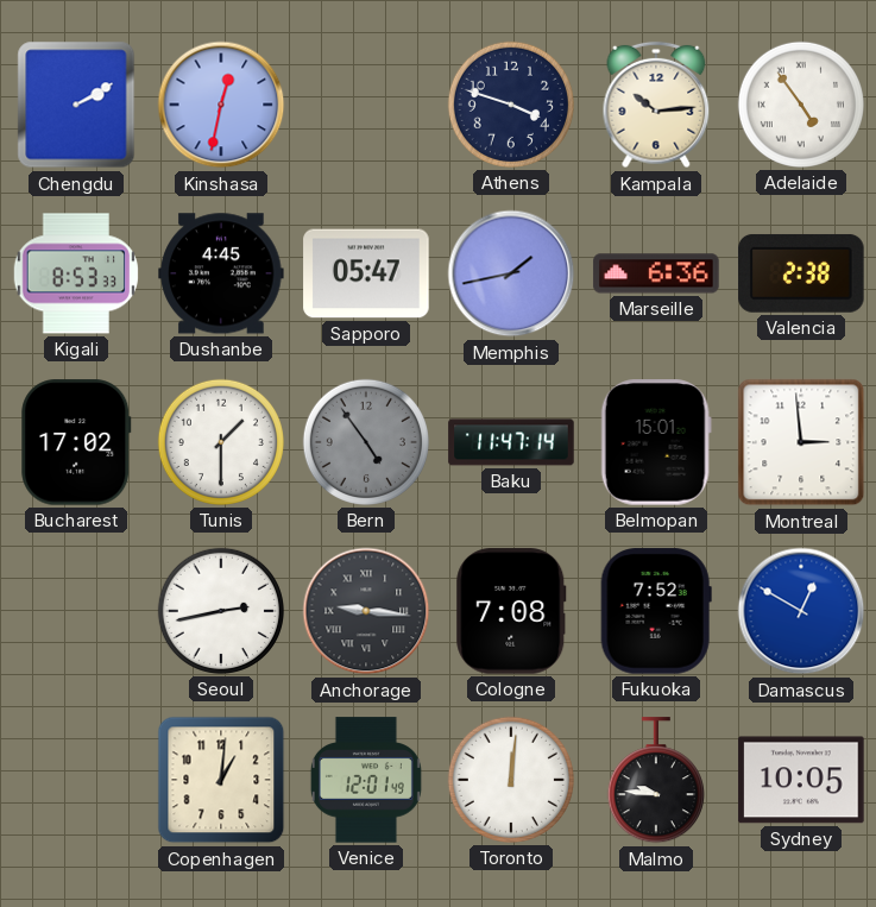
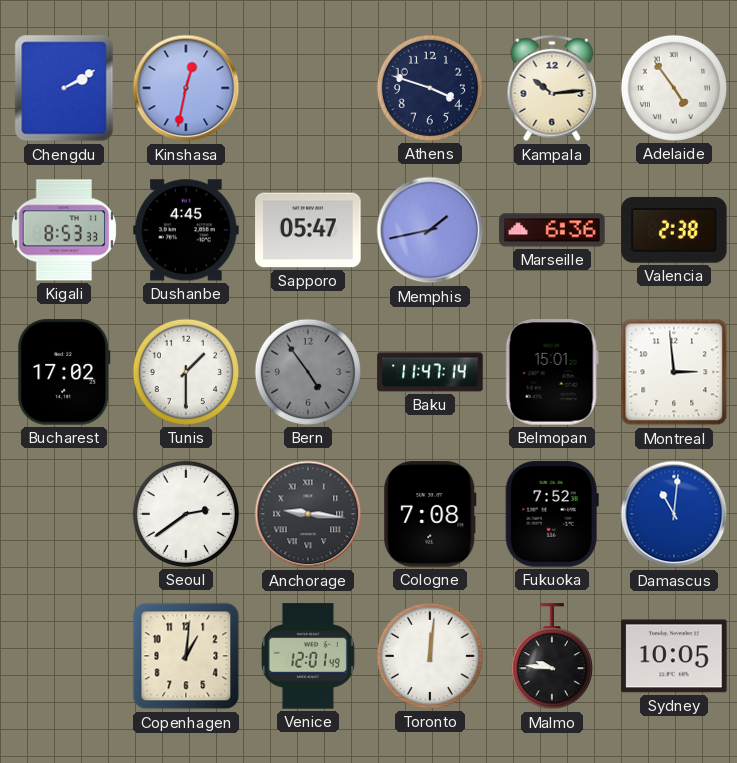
Seoul: 2:43 -> 2:39
Damascus: 12:50 -> 11:01
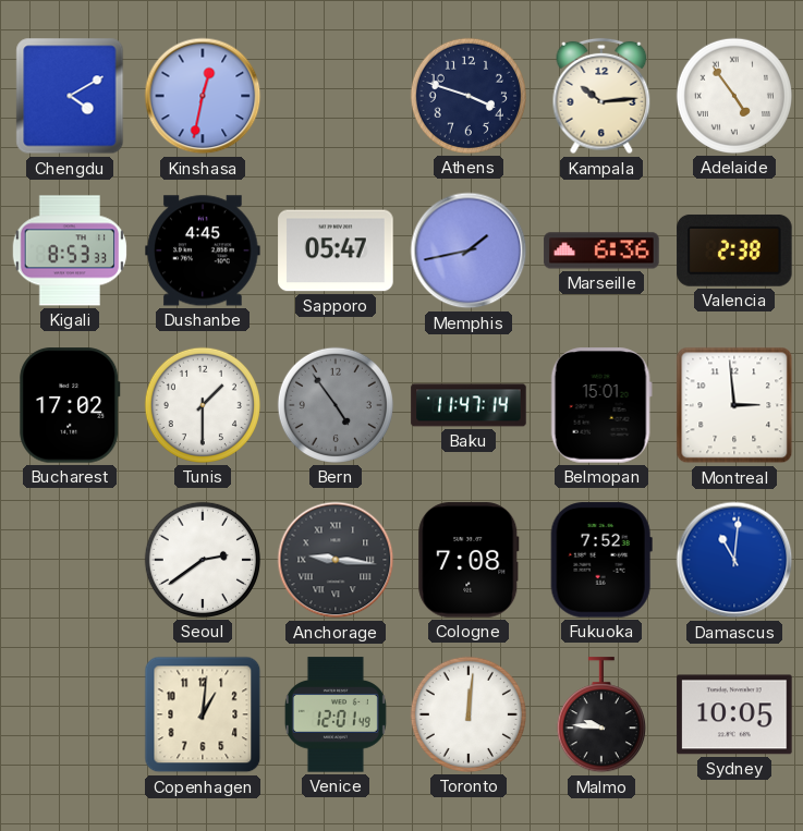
Chengdu: 2:10 -> 4:10
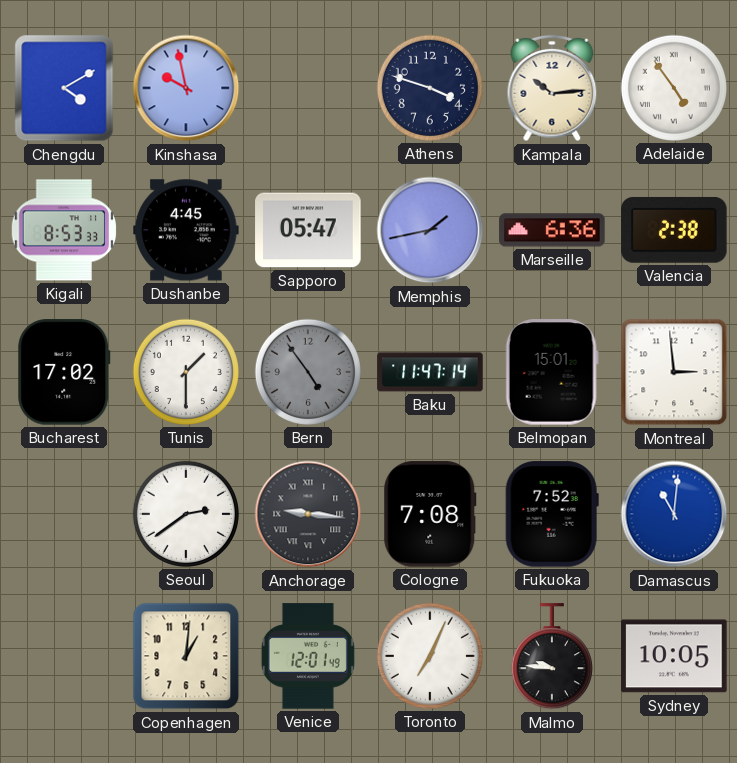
Kinshasa: 12:32 -> 9:58
Toronto: 12:01 -> 7:04
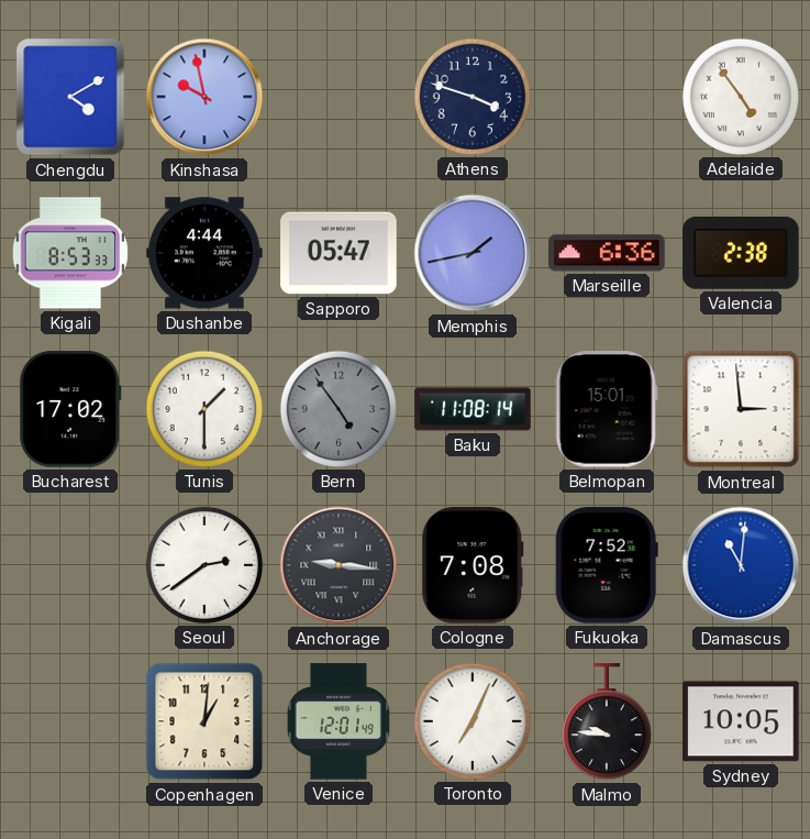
Kampala: 10:14 -> none
Dushanbe: 4:45 -> 4:44
Baku: 11:47 -> 11:08
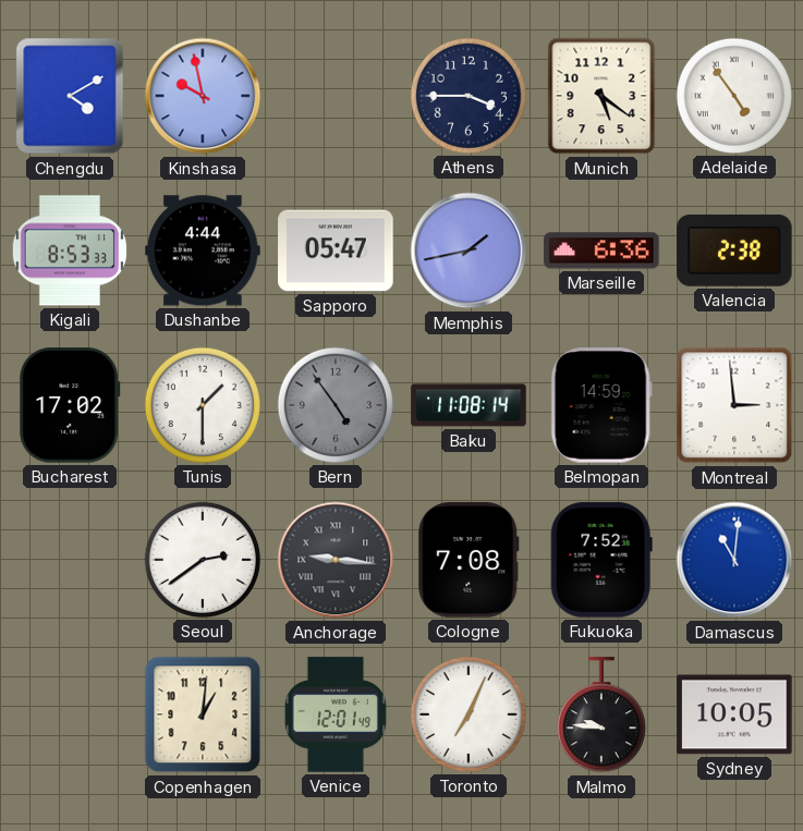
Athens: 3:48 -> 3:45
Munich: none -> 5:21
Belmopan: 15:01 -> 14:59
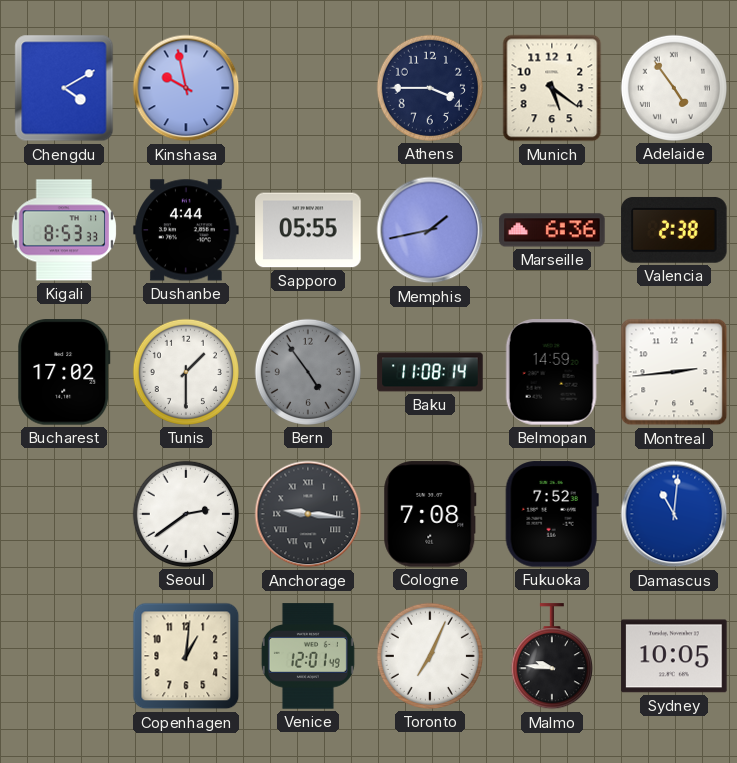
Sapporo: 05:47 -> 05:55
Montreal: 2:59 -> 2:44
